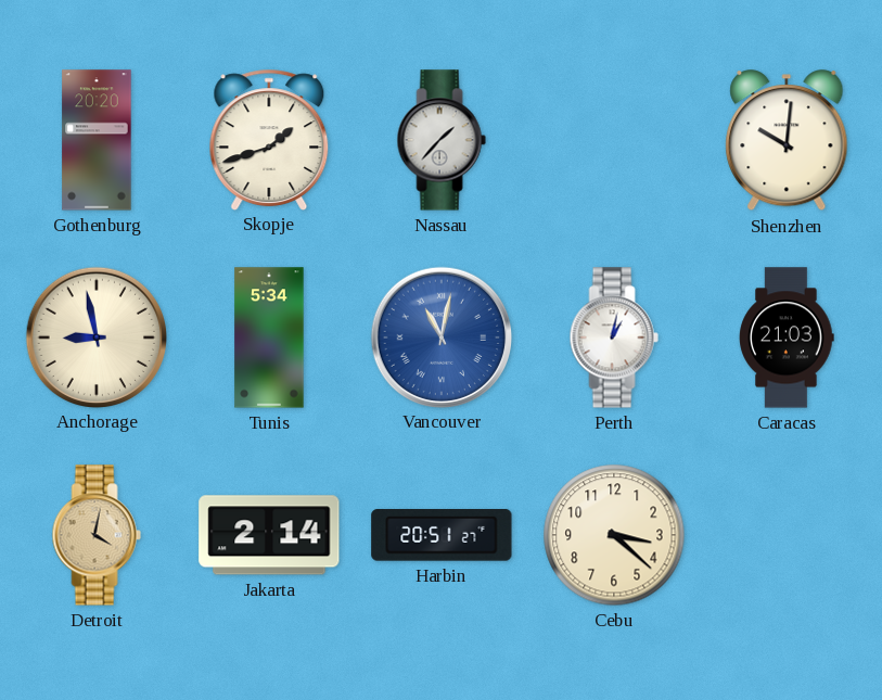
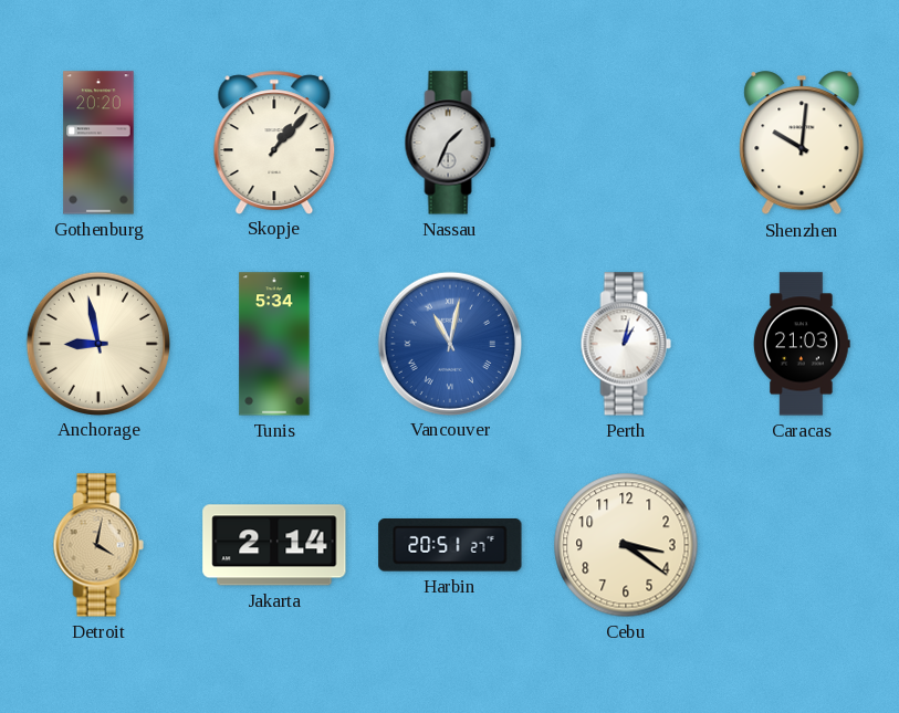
Skopje: 1:42 -> 1:07
Nassau: 1:37 -> 1:34
Cebu: 3:22 -> 3:21
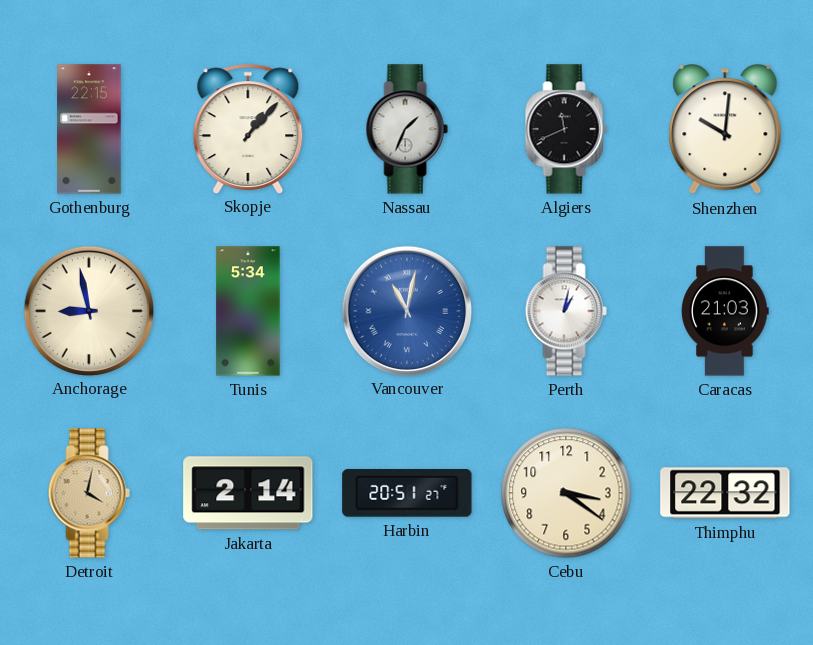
Gothenburg: 20:20 -> 22:15
Algiers: none -> 11:41
Thimphu: none -> 22:32
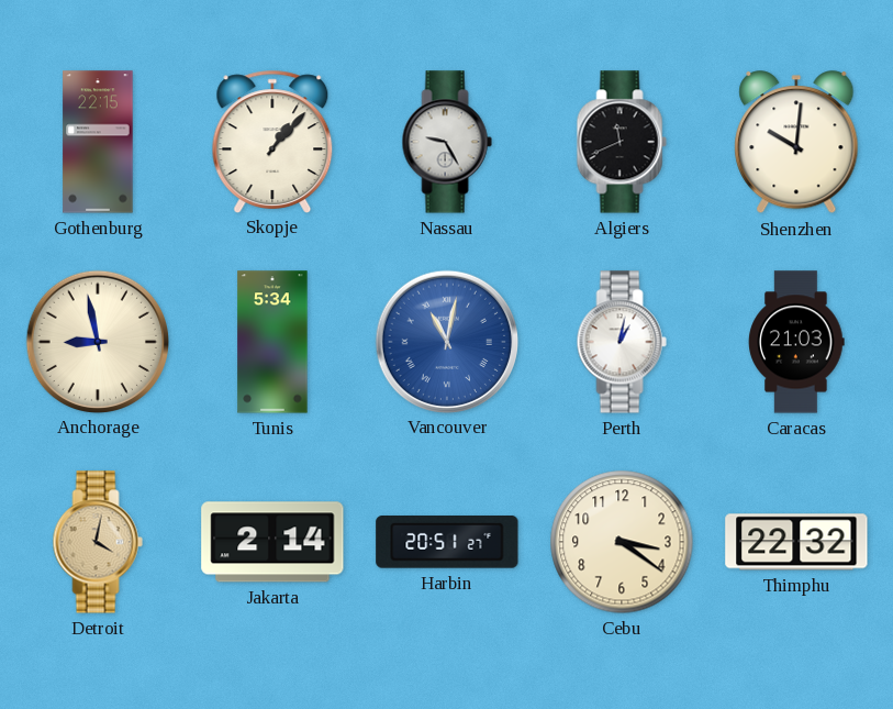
Nassau: 1:34 -> 9:25
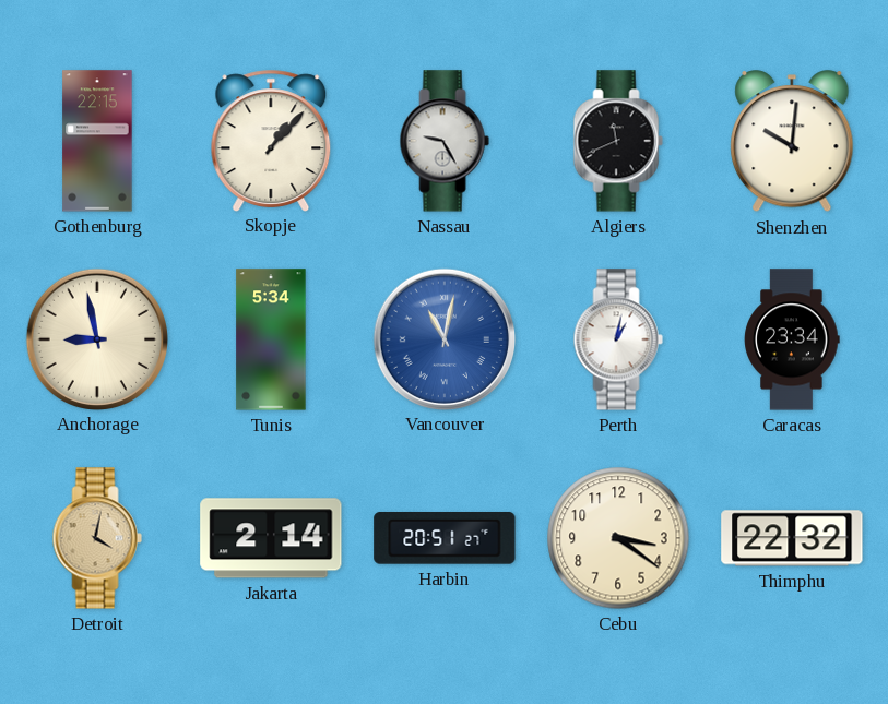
Caracas: 21:03 -> 23:34
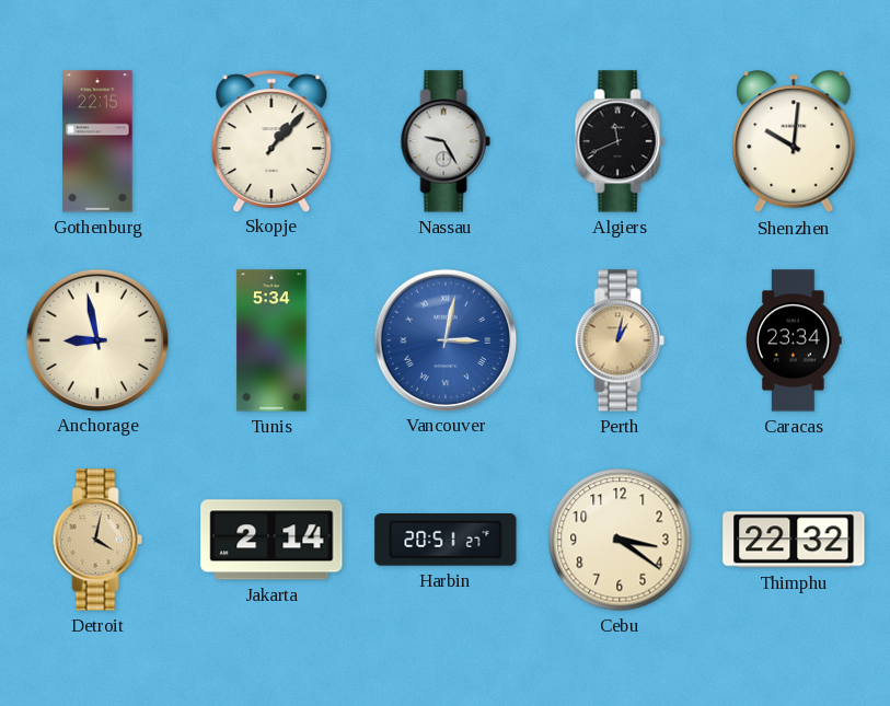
Vancouver: 11:02 -> 3:02
Perth dial: white -> champagne
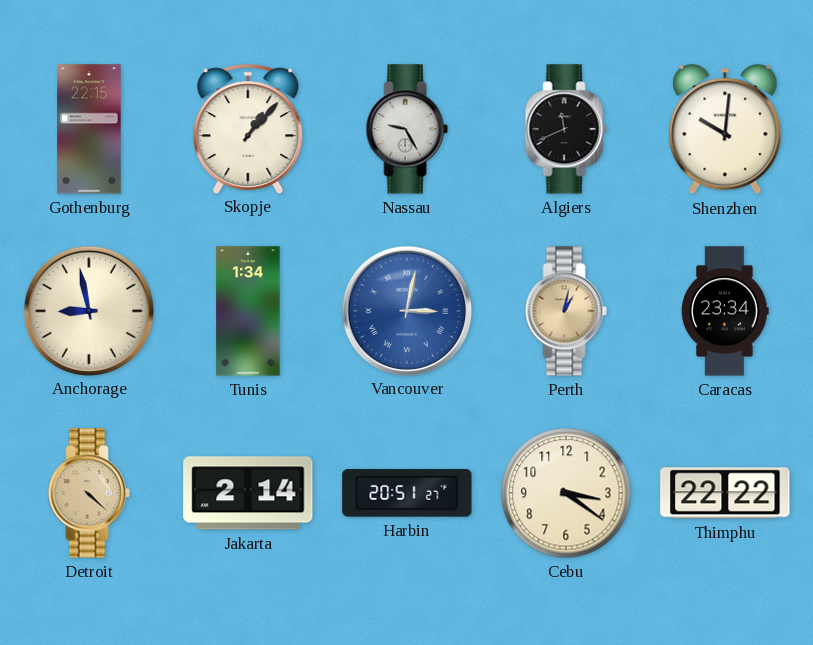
Tunis: 5:34 -> 1:34
Detroit: 4:02 -> 4:22
Thimphu: 22:32 -> 22:22
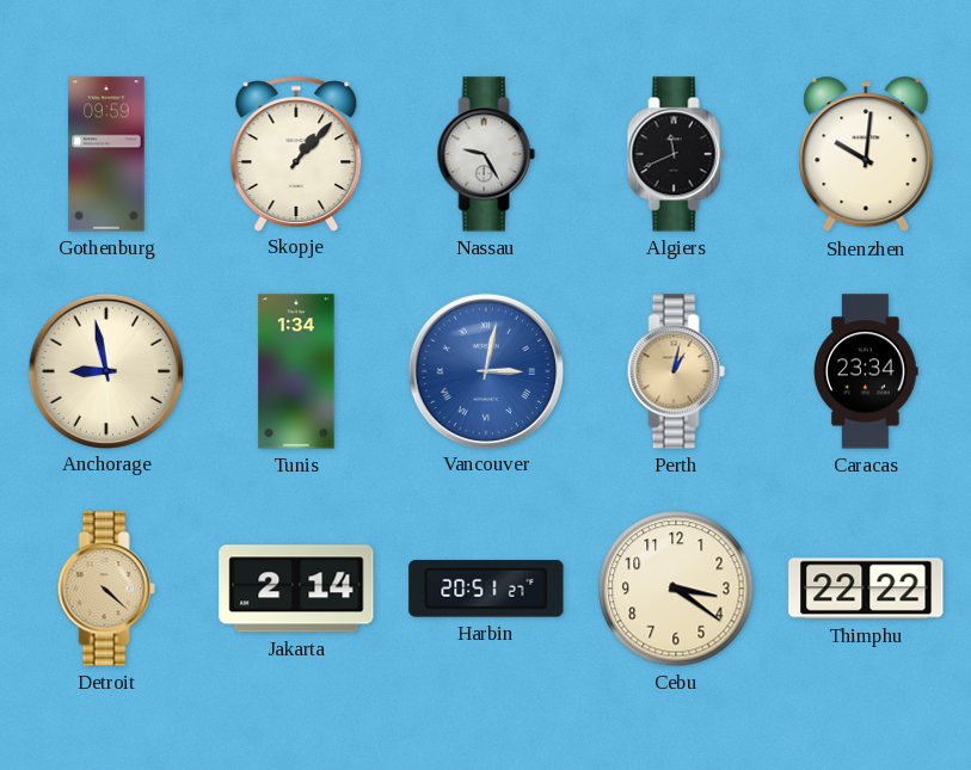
Gothenburg: 22:15 -> 09:59
